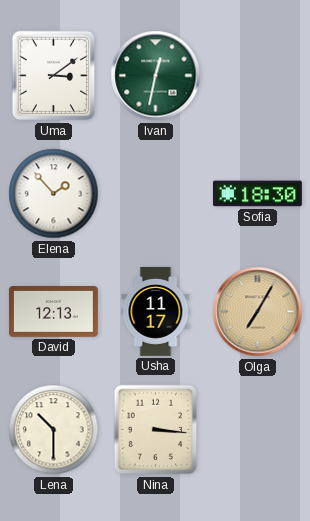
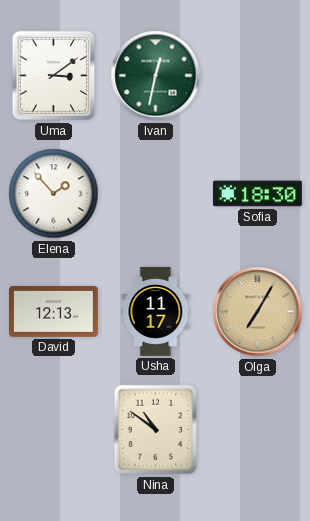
Lena: 10:30 -> none
Nina: 3:16 -> 10:51
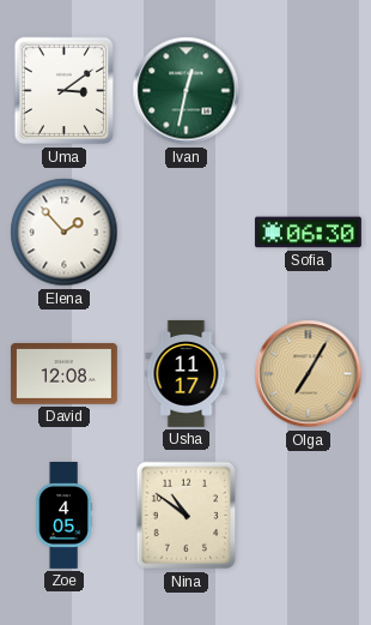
Sofia: 18:30 -> 06:30
David: 12:13 -> 12:08
Zoe: none -> 4:05
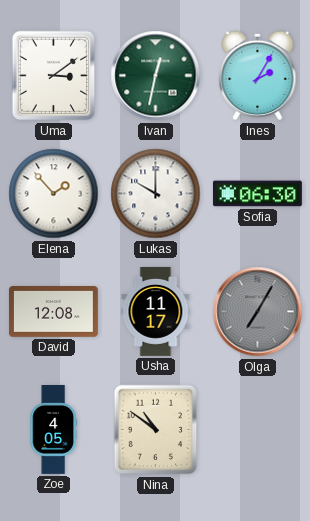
Ines: none -> 2:05
Lukas: none -> 10:00
Olga dial: champagne -> grey
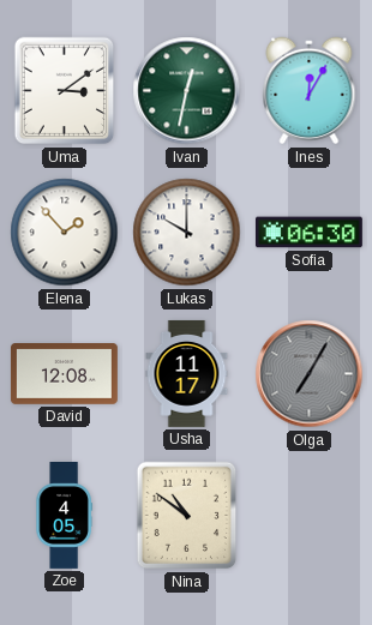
Ines: 2:05 -> 12:05
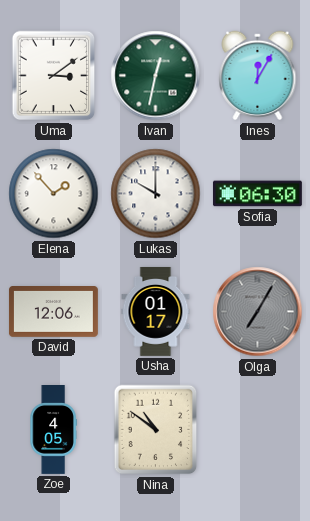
David: 12:08 -> 12:06
Usha: 11:17 -> 01:17
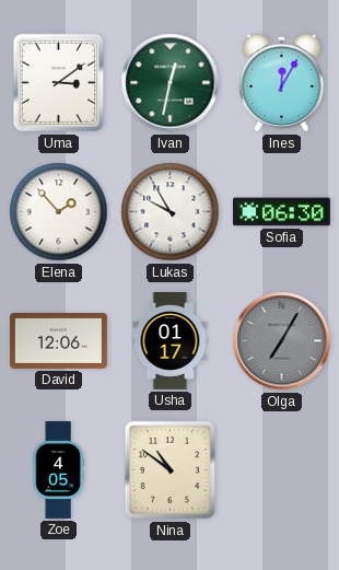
Lukas: 10:00 -> 9:55
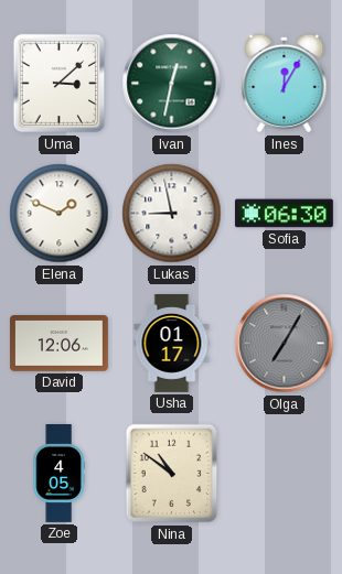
Uma: 3:09 -> 3:08
Elena: 1:53 -> 1:49
Lukas: 9:55 -> 8:58
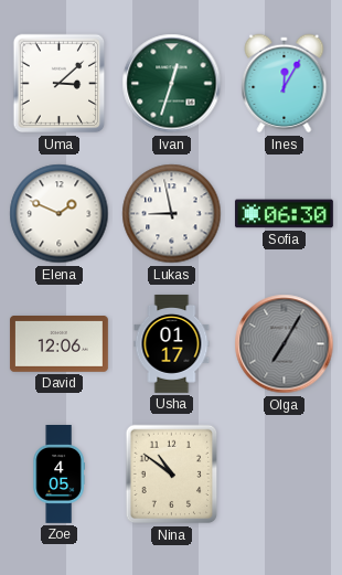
Ivan: 12:32 -> 12:33
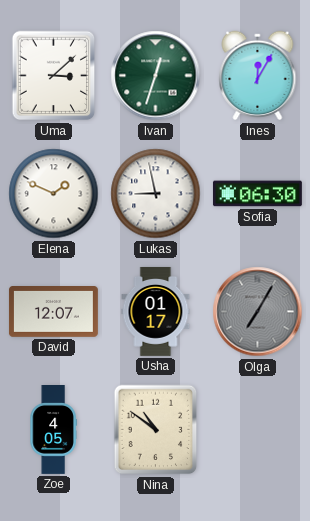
David: 12:06 -> 12:07
